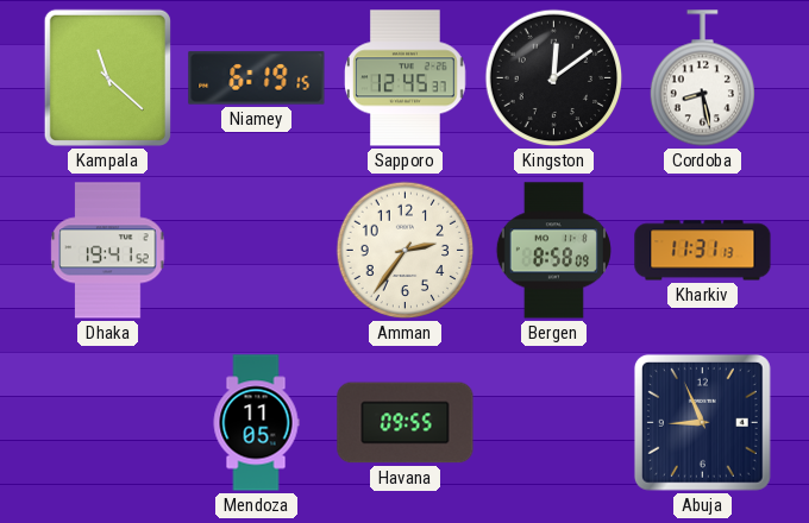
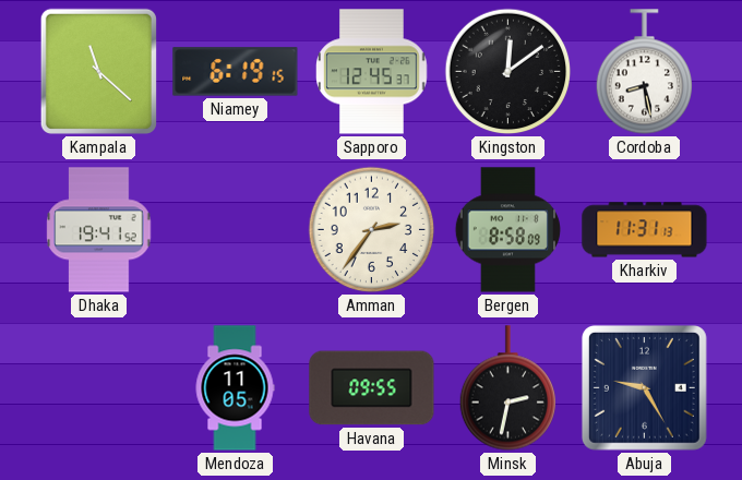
Minsk: none -> 2:32
Abuja: 8:56 -> 9:25
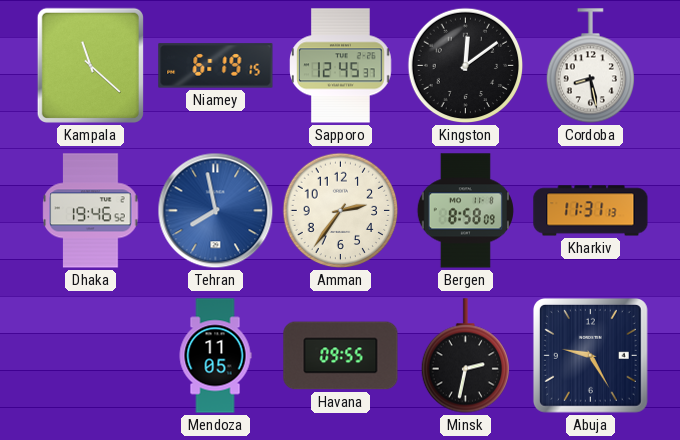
Dhaka: 19:41 -> 19:46
Tehran: none -> 7:58
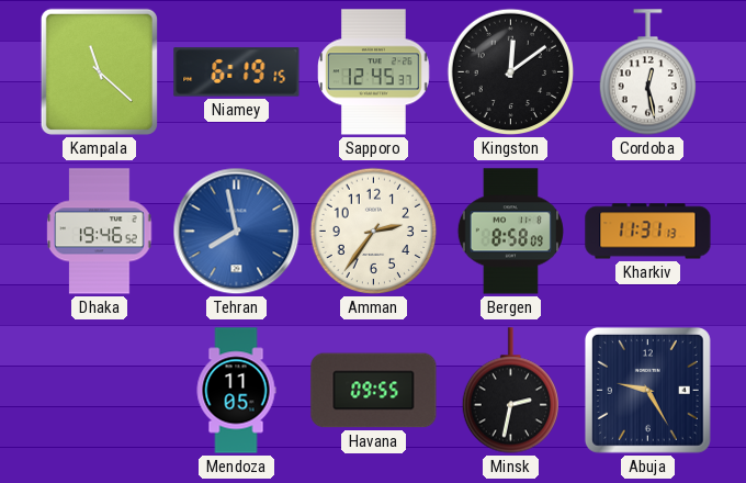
Cordoba: 8:28 -> 12:28
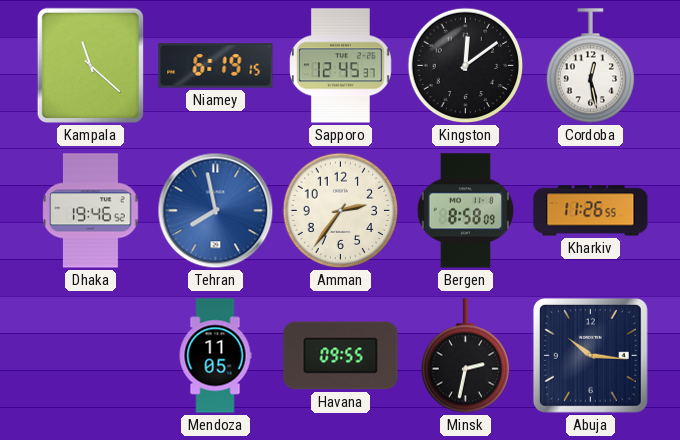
Kharkiv: 11:31 -> 11:26
Abuja: 9:25 -> 10:16
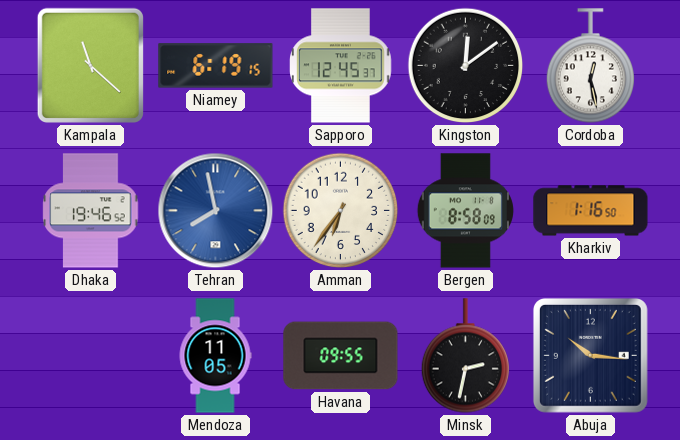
Amman: 2:36 -> 6:36
Kharkiv: 11:26 -> 1:16
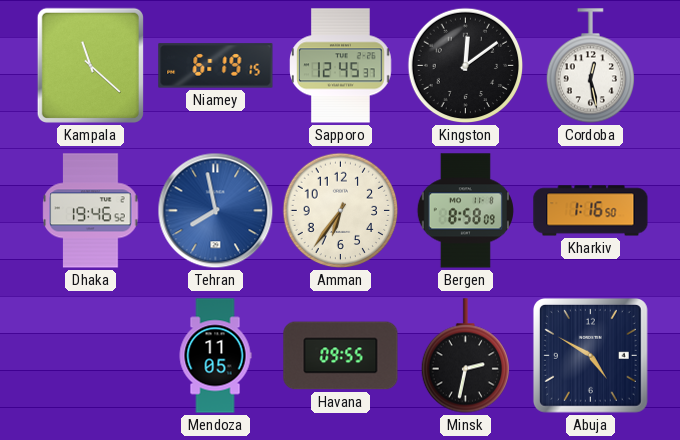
Abuja: 10:16 -> 4:50
